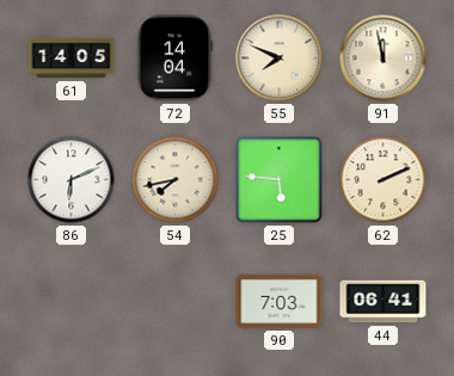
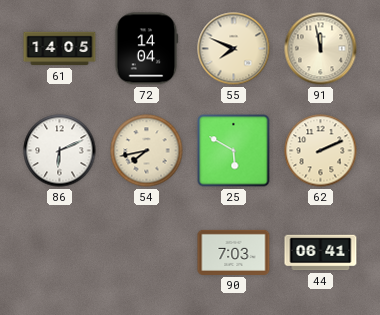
25: 5:46 -> 5:50
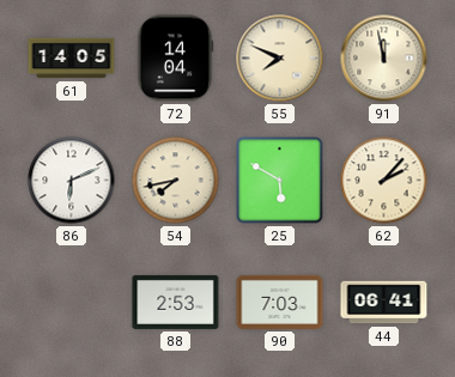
62: 2:11 -> 2:07
88: none -> 2:53
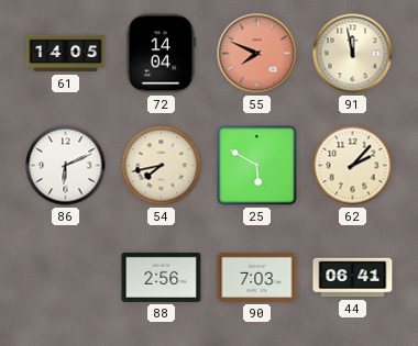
55 dial: cream -> salmon
88: 2:53 -> 2:56
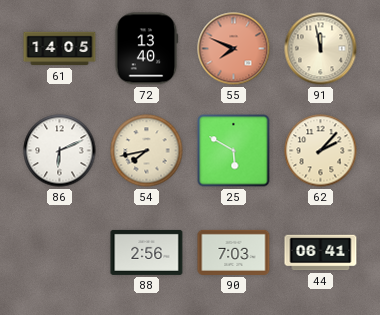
72: 14:04 -> 13:40
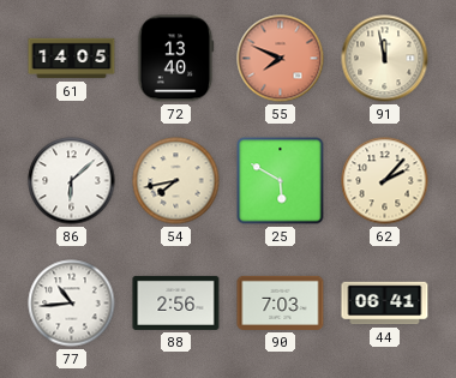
86: 6:11 -> 6:08
77: none -> 10:44
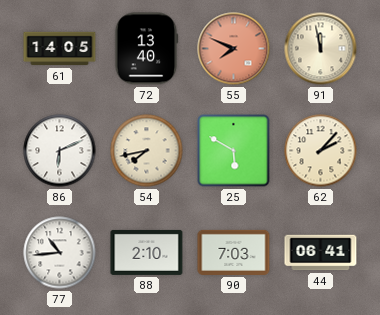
86: 6:08 -> 6:11
88: 2:56 -> 2:10
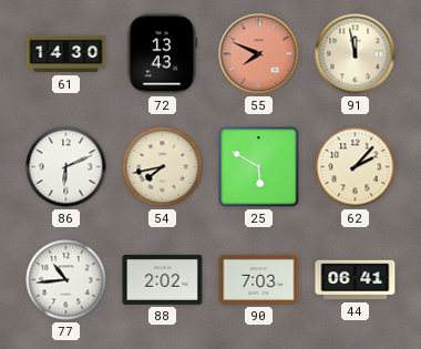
61: 14:05 -> 14:30
72: 13:40 -> 13:43
88: 2:10 -> 2:02
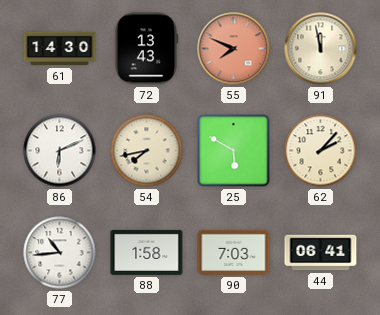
88: 2:02 -> 1:58
